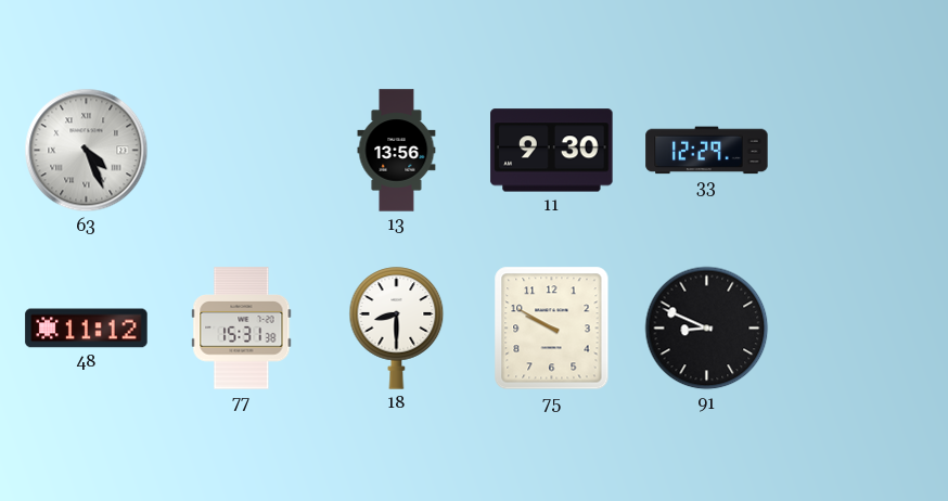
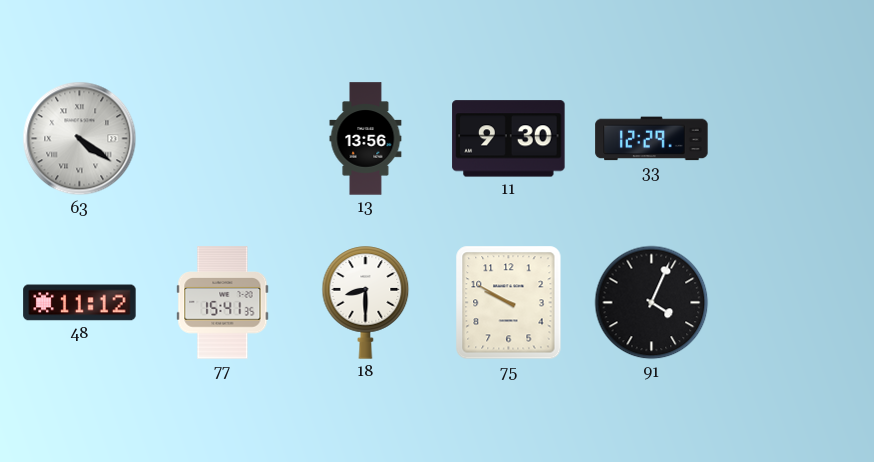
63: 4:26 -> 4:21
77: 15:31 -> 15:41
91: 8:49 -> 4:04
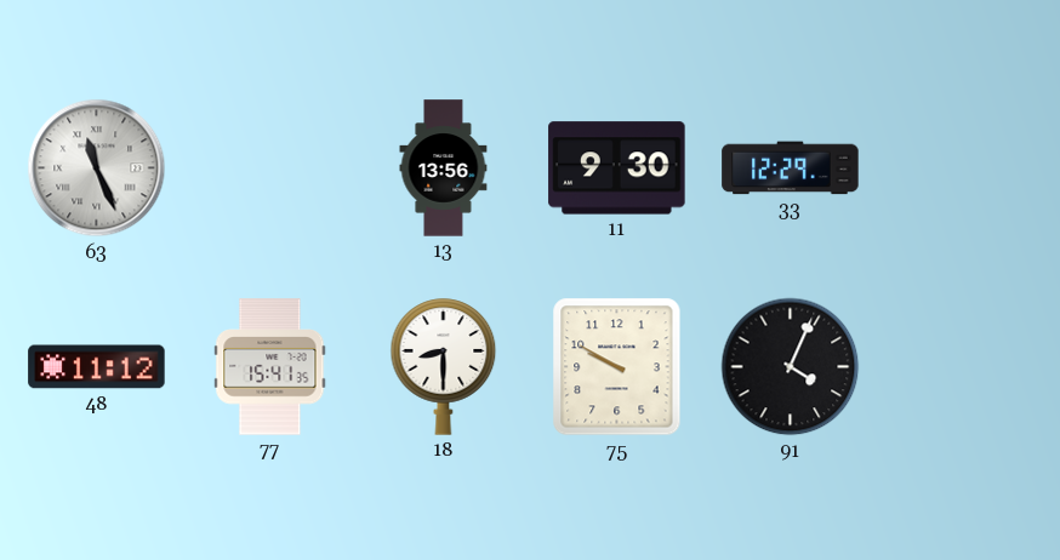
63: 4:21 -> 11:26
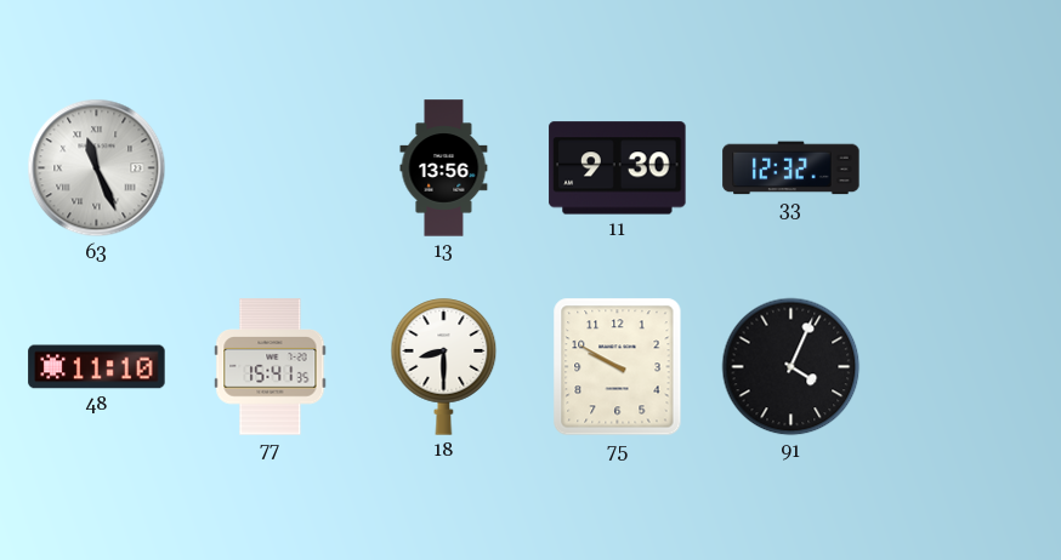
33: 12:29 -> 12:32
48: 11:12 -> 11:10
